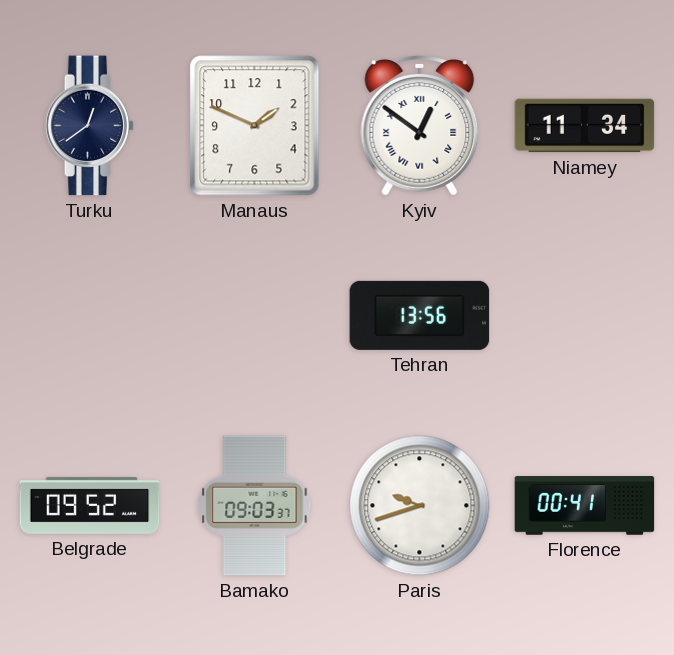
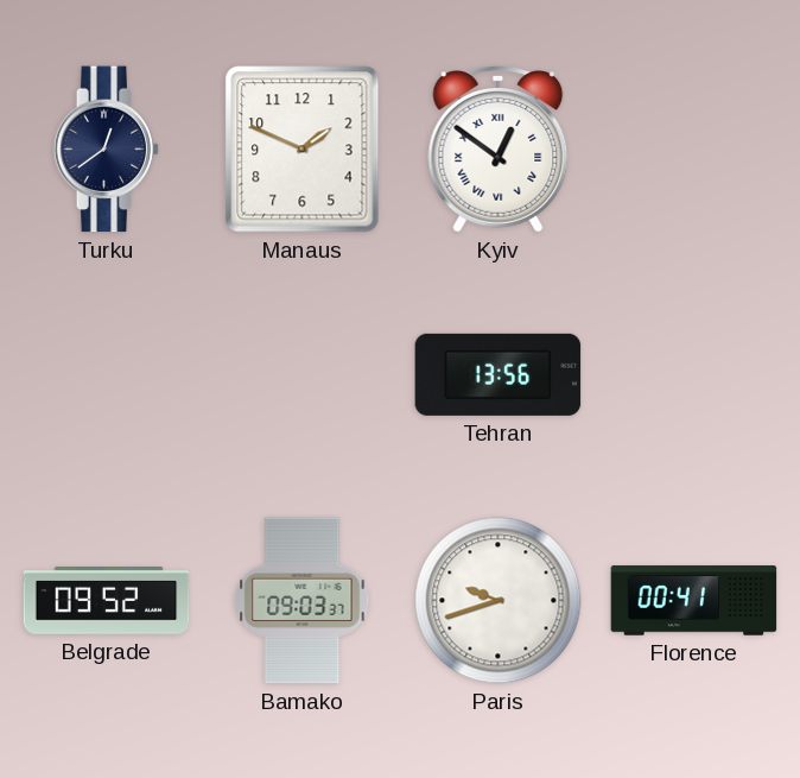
Niamey: 11:34 -> none
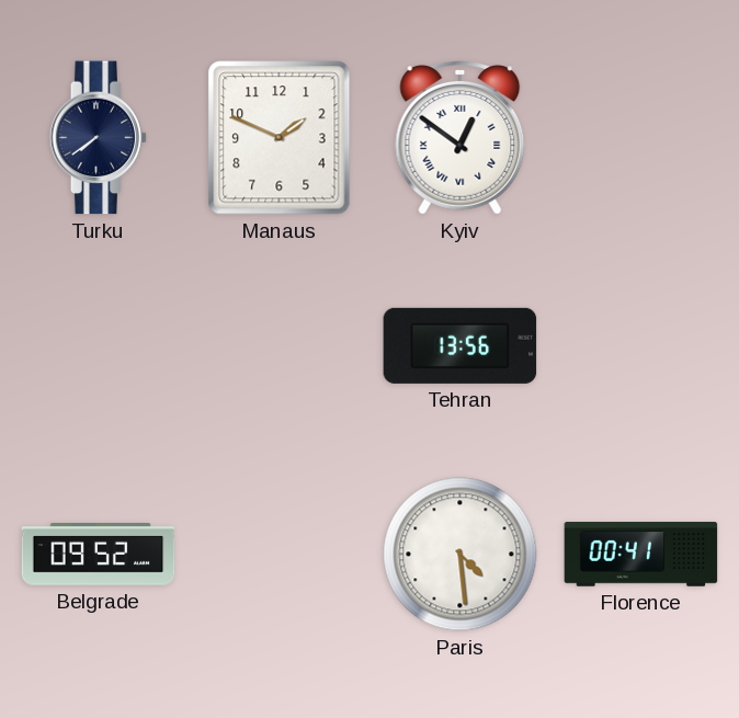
Turku: 12:39 -> 7:39
Bamako: 09:03 -> none
Paris: 9:42 -> 4:29
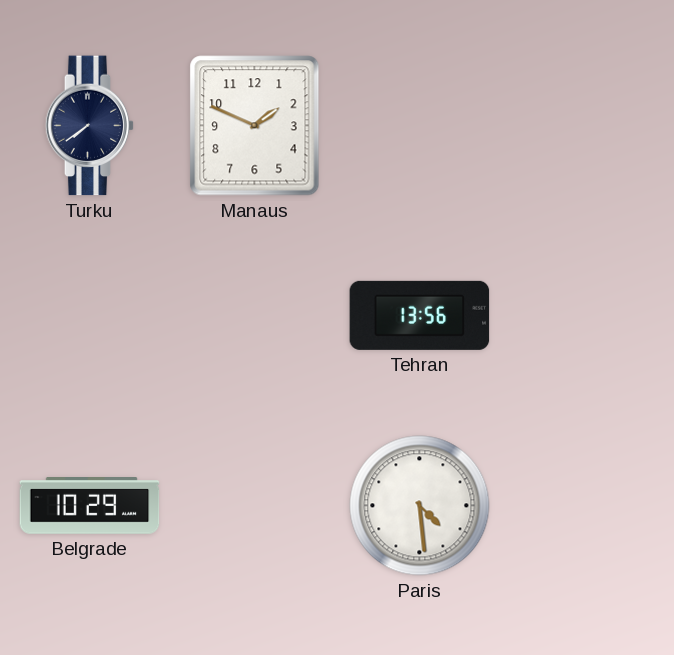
Kyiv: 12:51 -> none
Belgrade: 09:52 -> 10:29
Florence: 00:41 -> none
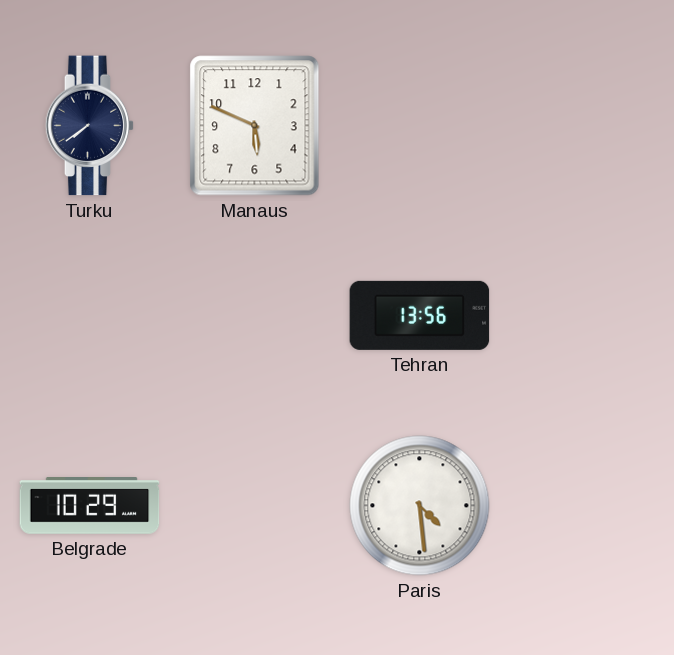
Manaus: 1:49 -> 5:49
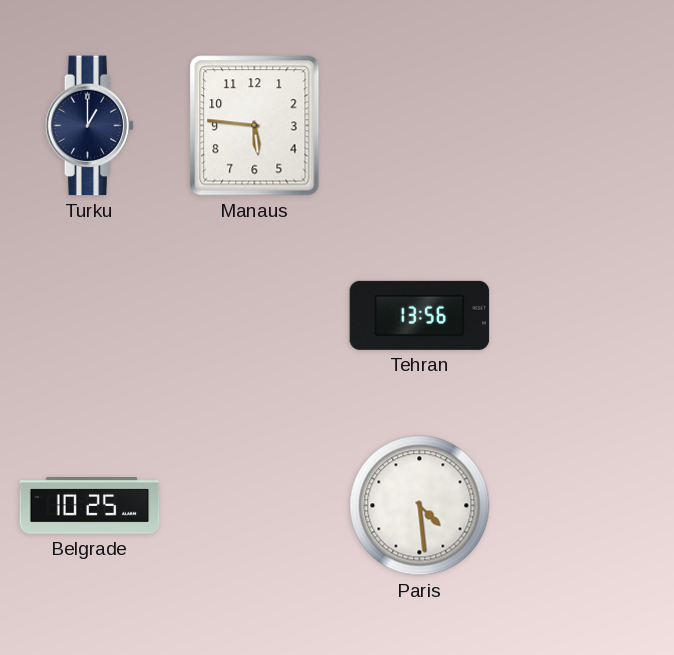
Turku: 7:39 -> 1:00
Manaus: 5:49 -> 5:46
Belgrade: 10:29 -> 10:25
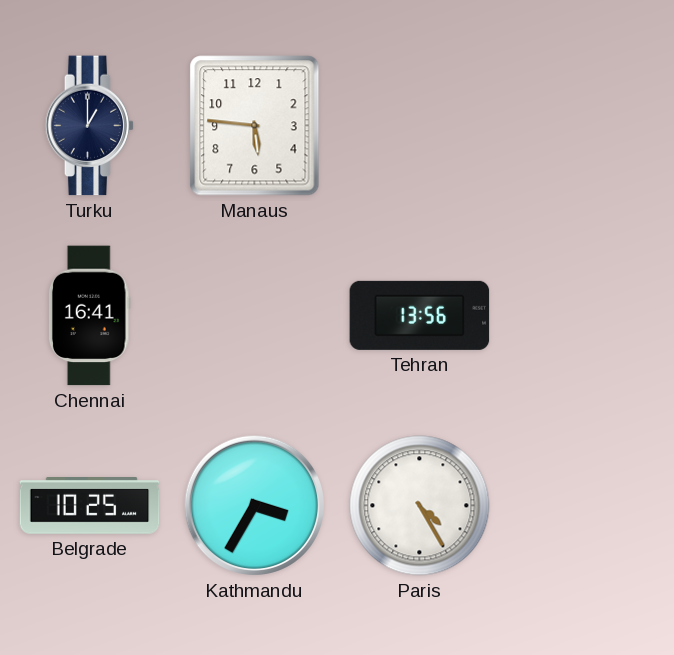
Chennai: none -> 16:41
Kathmandu: none -> 3:35
Paris: 4:29 -> 4:25
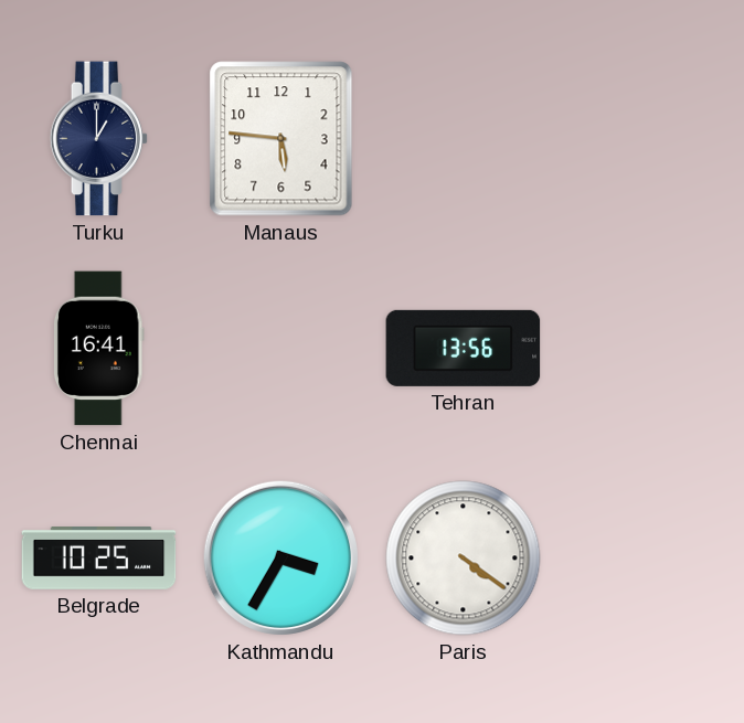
Paris: 4:25 -> 4:21
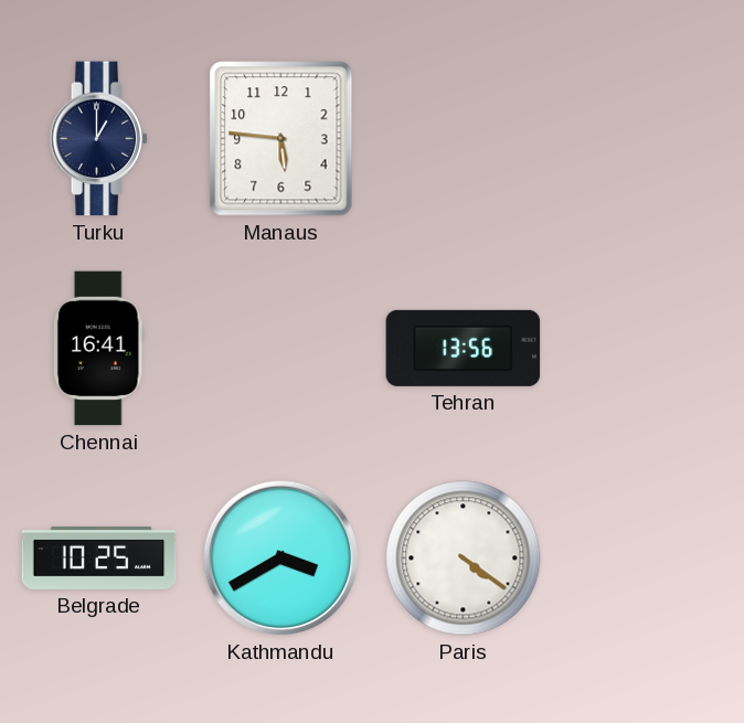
Kathmandu: 3:35 -> 3:40
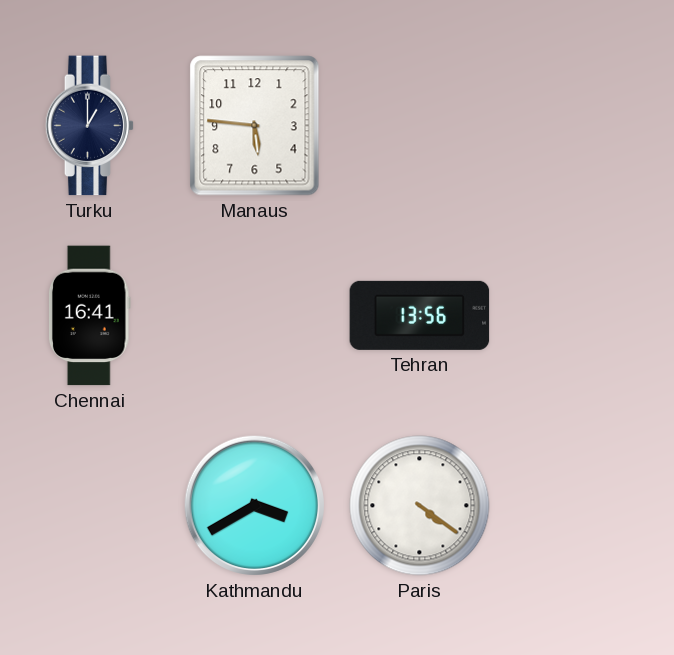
Belgrade: 10:25 -> none
